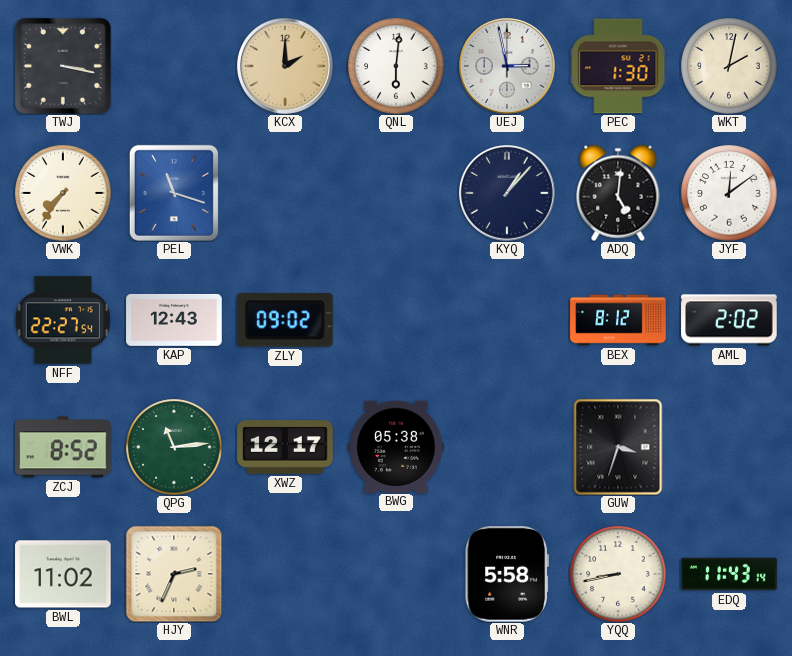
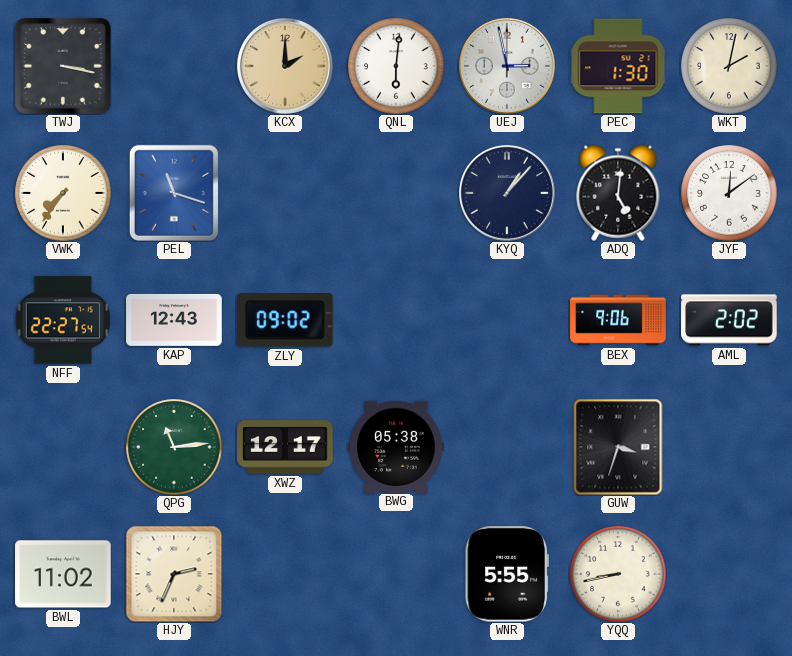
BEX: 8:12 -> 9:06
ZCJ: 8:52 -> none
WNR: 5:58 -> 5:55
EDQ: 11:43 -> none
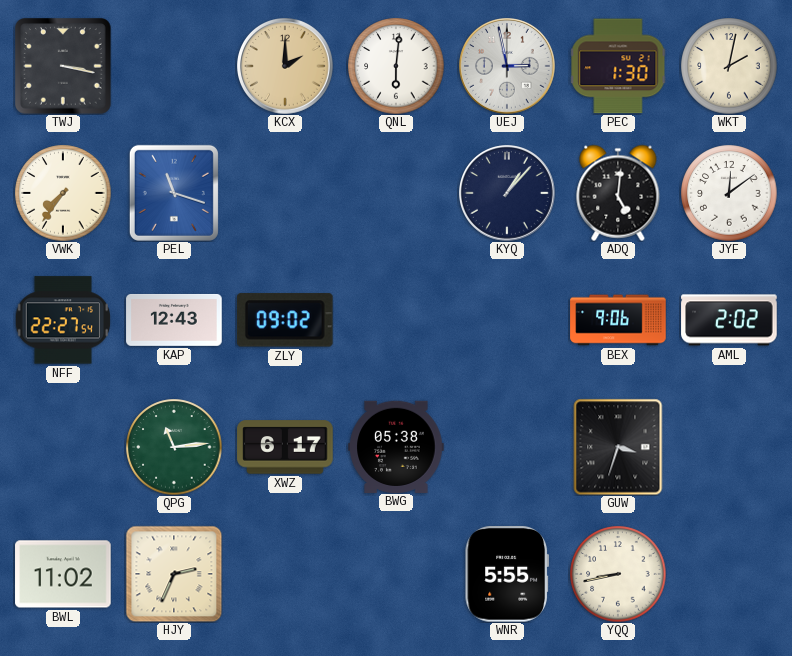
XWZ: 12:17 -> 6:17
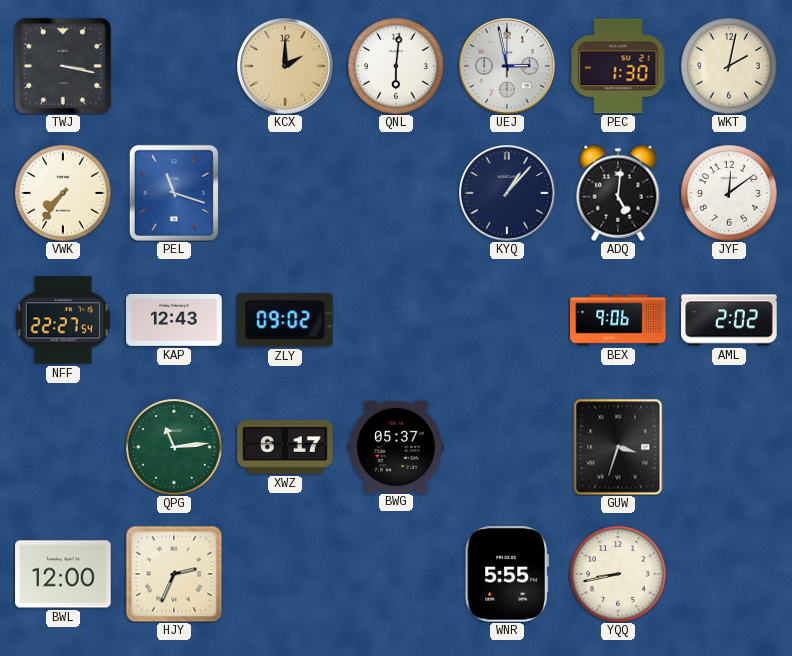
BWG: 05:38 -> 05:37
BWL: 11:02 -> 12:00
